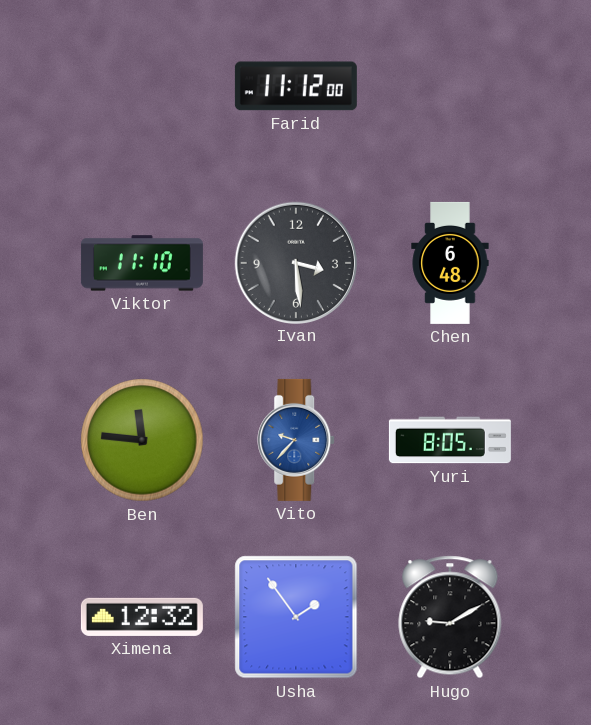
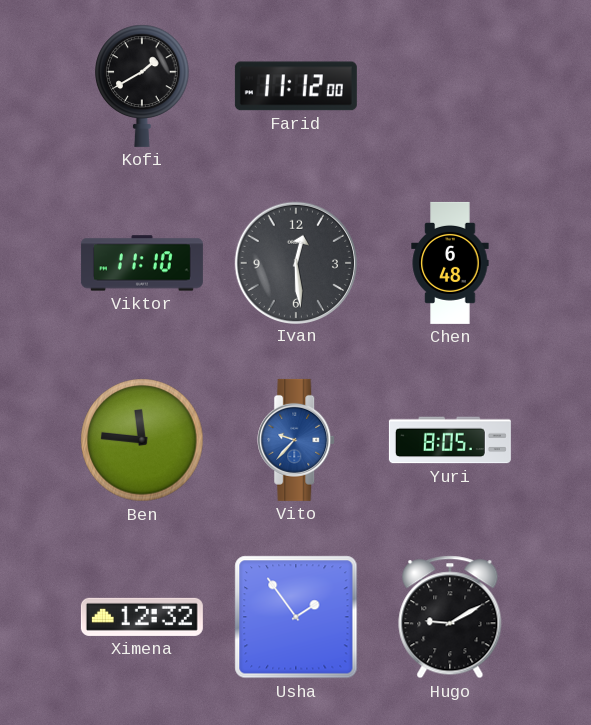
Kofi: none -> 1:40
Ivan: 3:29 -> 12:29
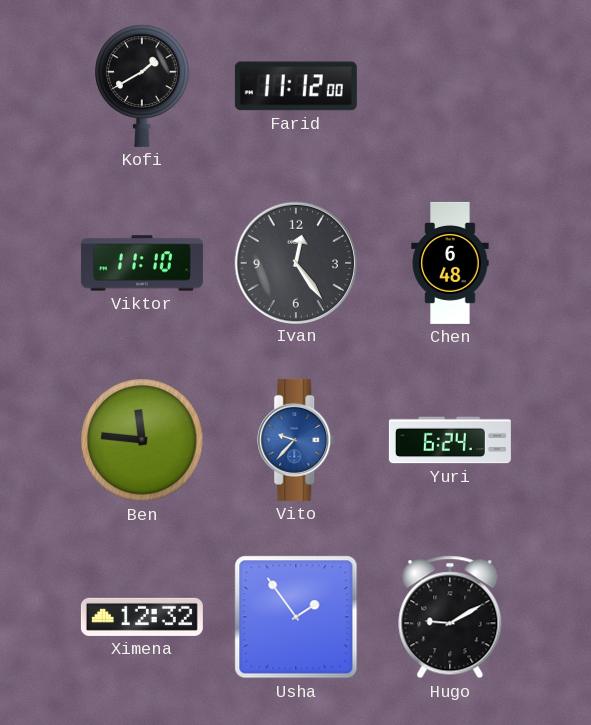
Ivan: 12:29 -> 12:24
Yuri: 8:05 -> 6:24
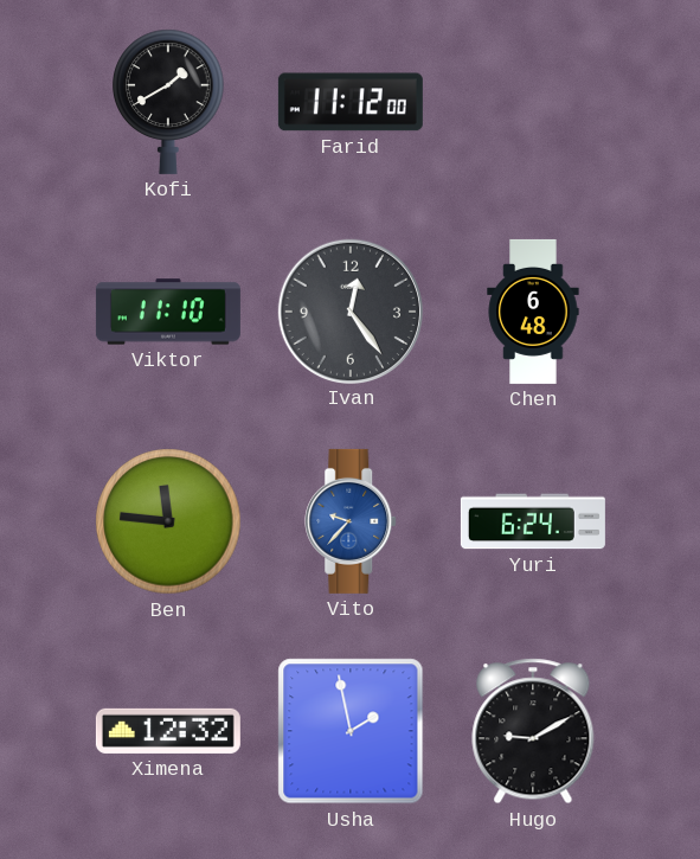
Usha: 1:54 -> 1:58
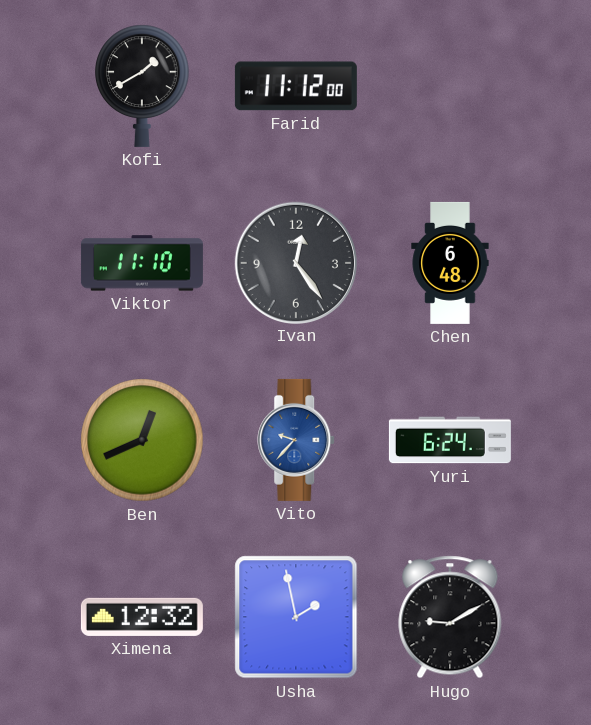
Ben: 11:46 -> 12:41
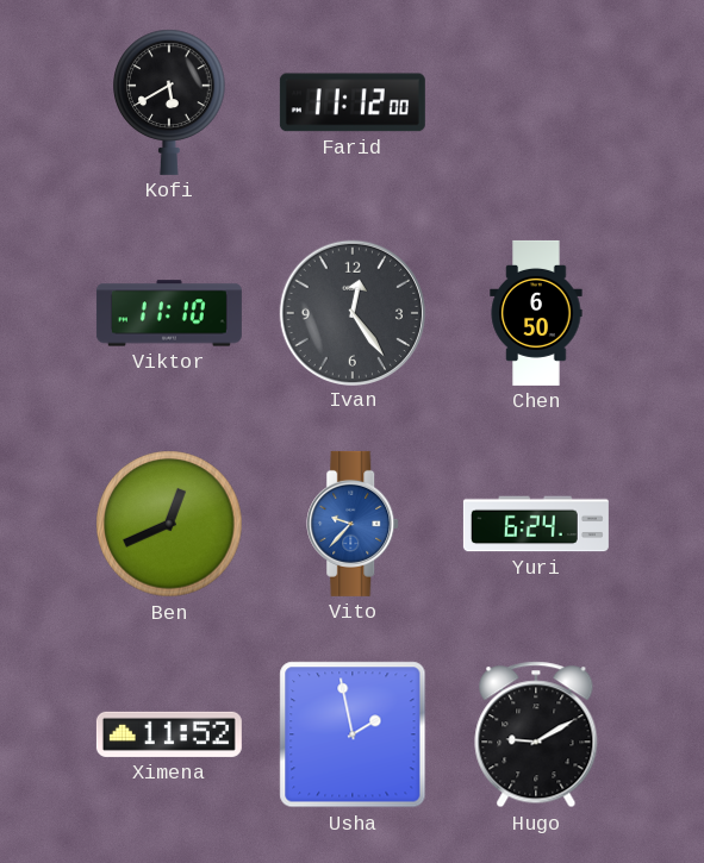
Kofi: 1:40 -> 5:40
Chen: 6:48 -> 6:50
Ximena: 12:32 -> 11:52
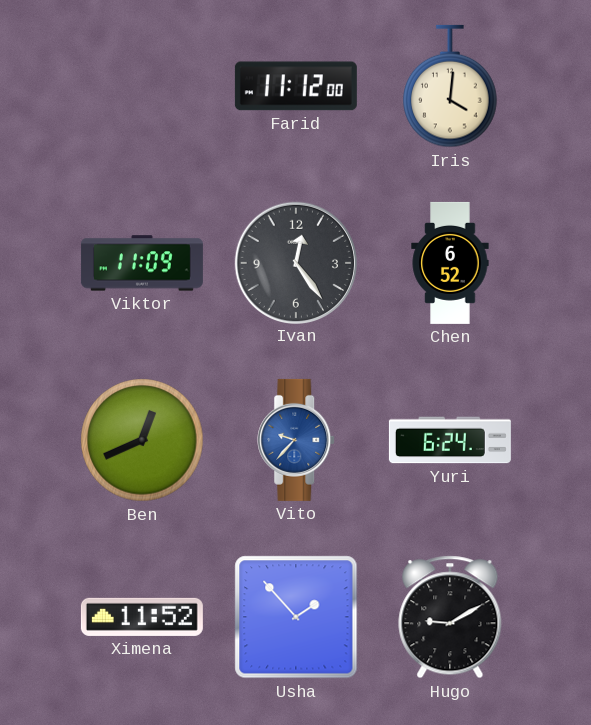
Kofi: 5:40 -> none
Iris: none -> 4:01
Viktor: 11:10 -> 11:09
Chen: 6:50 -> 6:52
Usha: 1:58 -> 1:53
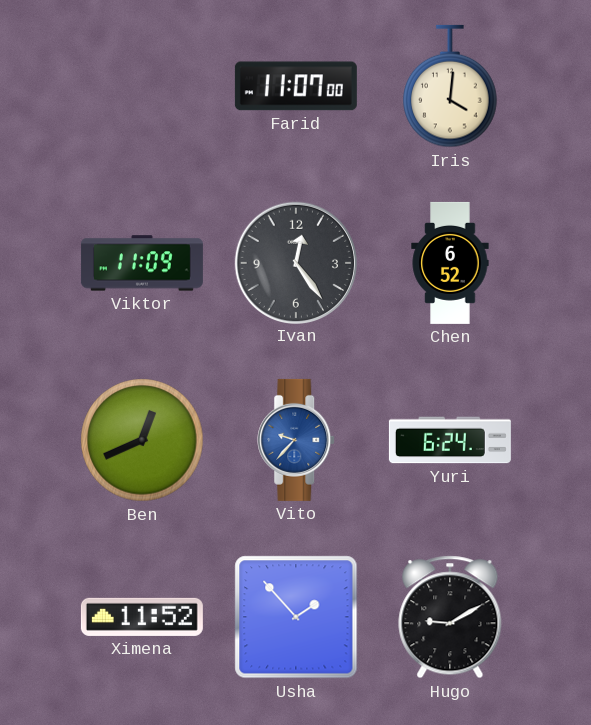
Farid: 11:12 -> 11:07
